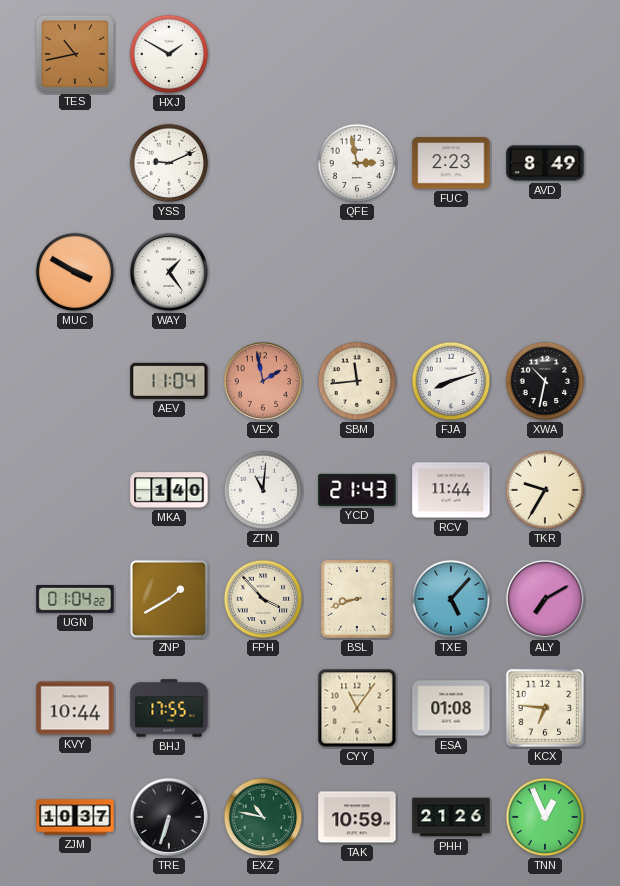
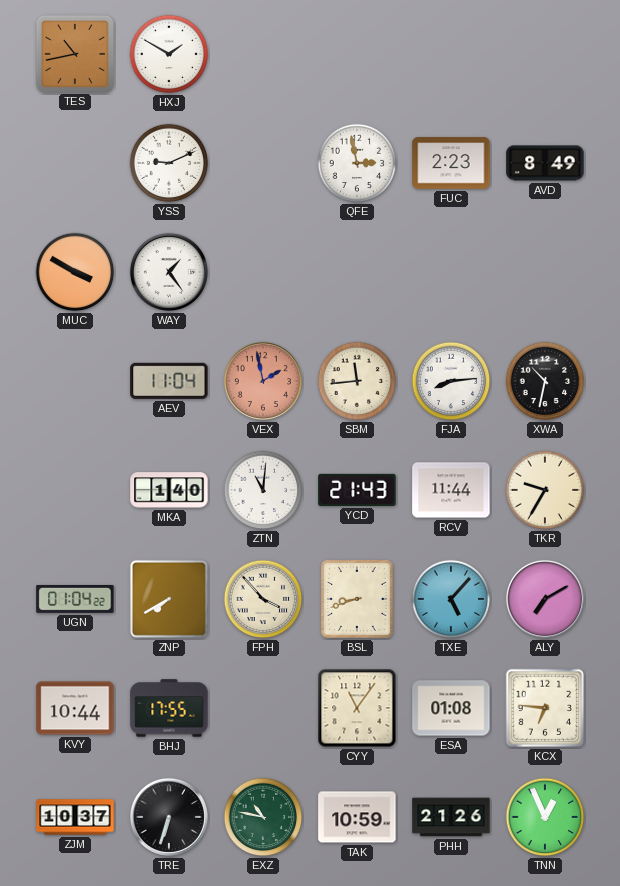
FJA: 8:12 -> 8:14
ZNP: 1:40 -> 7:40
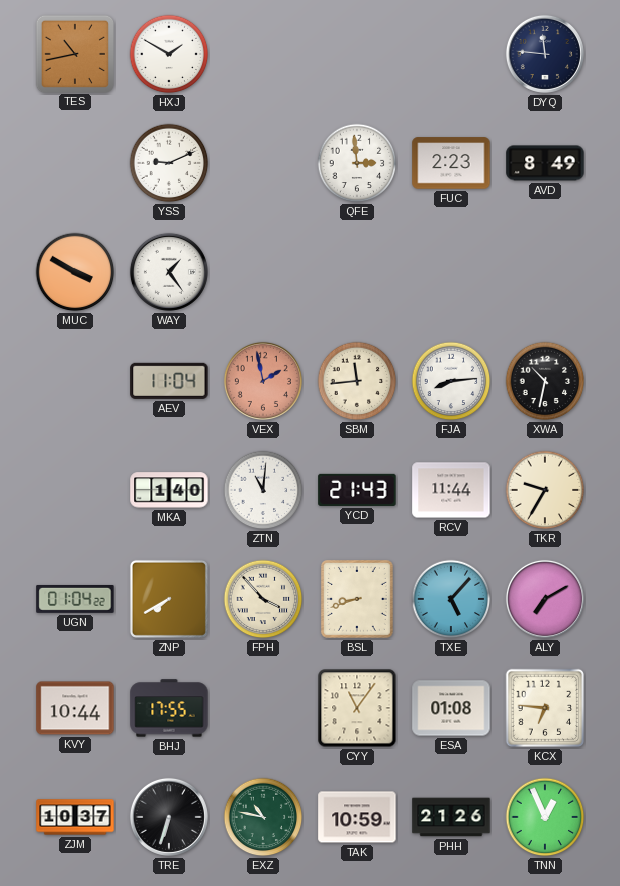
DYQ: none -> 11:46
QFE: 2:58 -> 2:59
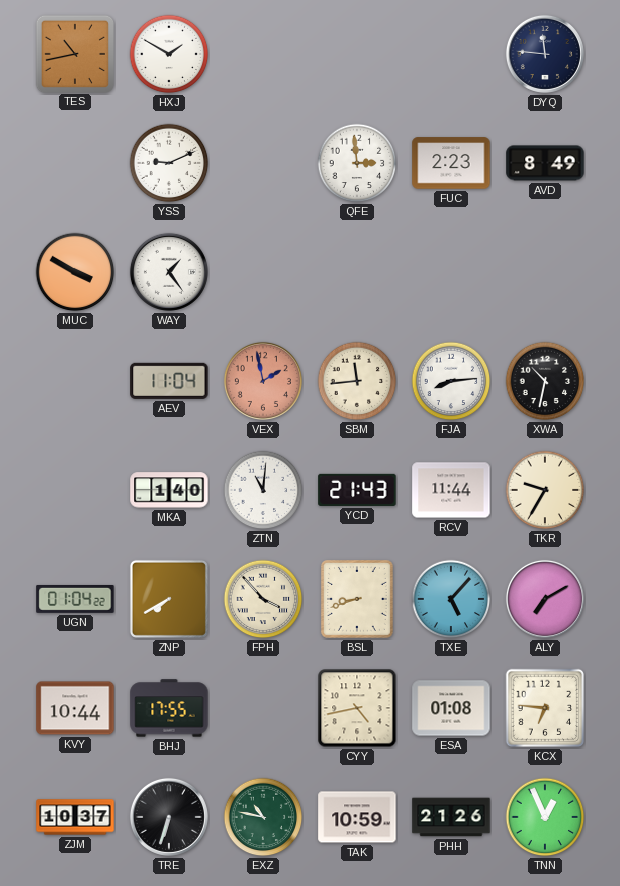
CYY: 11:06 -> 4:43
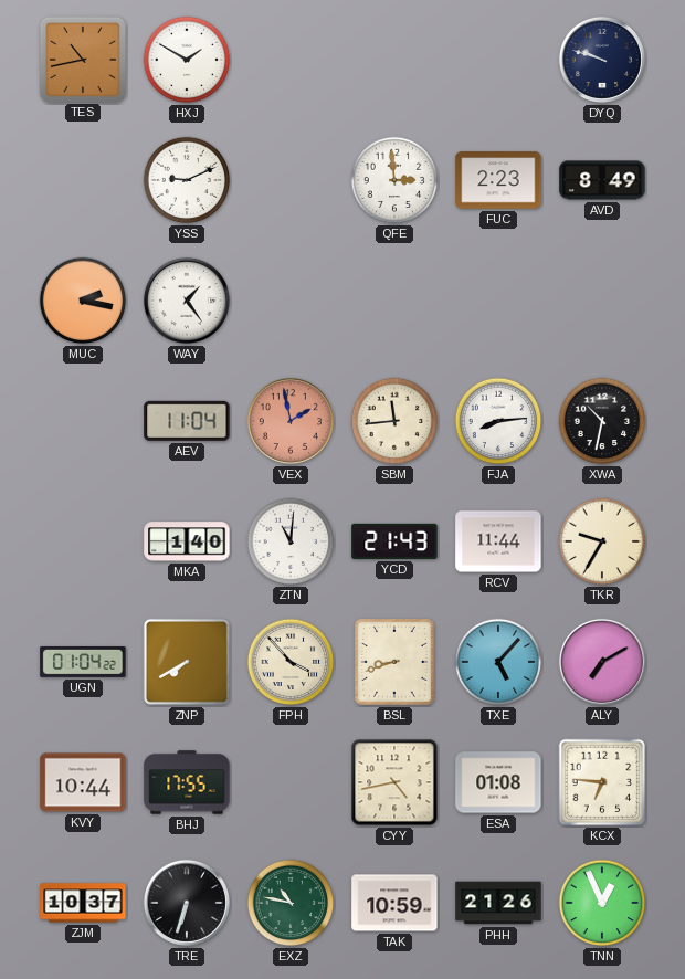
DYQ: 11:46 -> 9:48
MUC: 3:50 -> 2:17
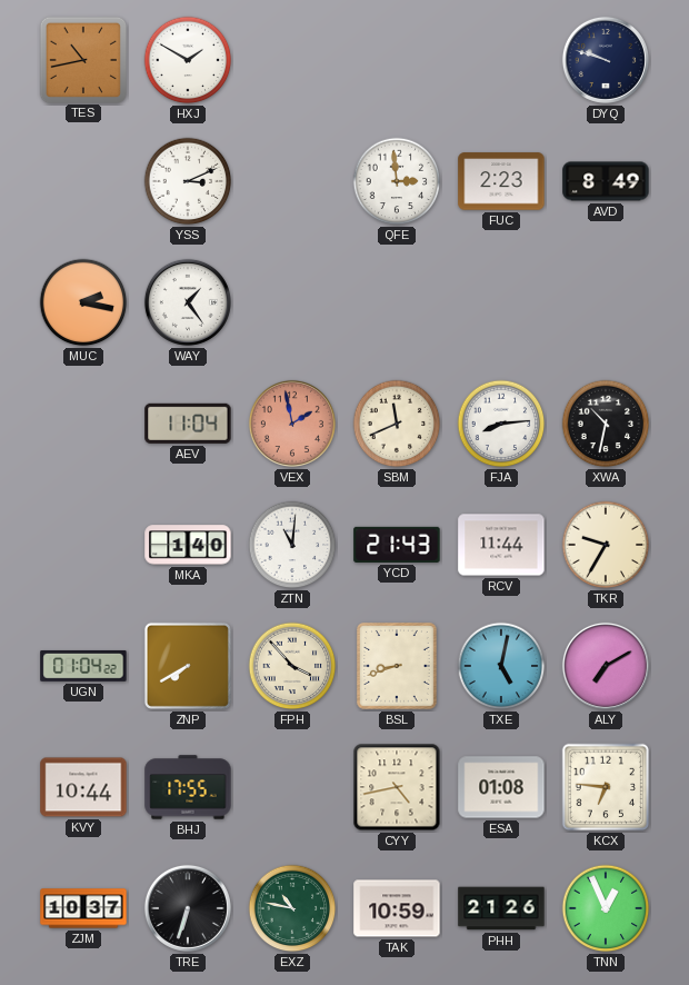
YSS: 9:11 -> 3:11
SBM: 11:44 -> 11:41
TXE: 5:07 -> 5:02
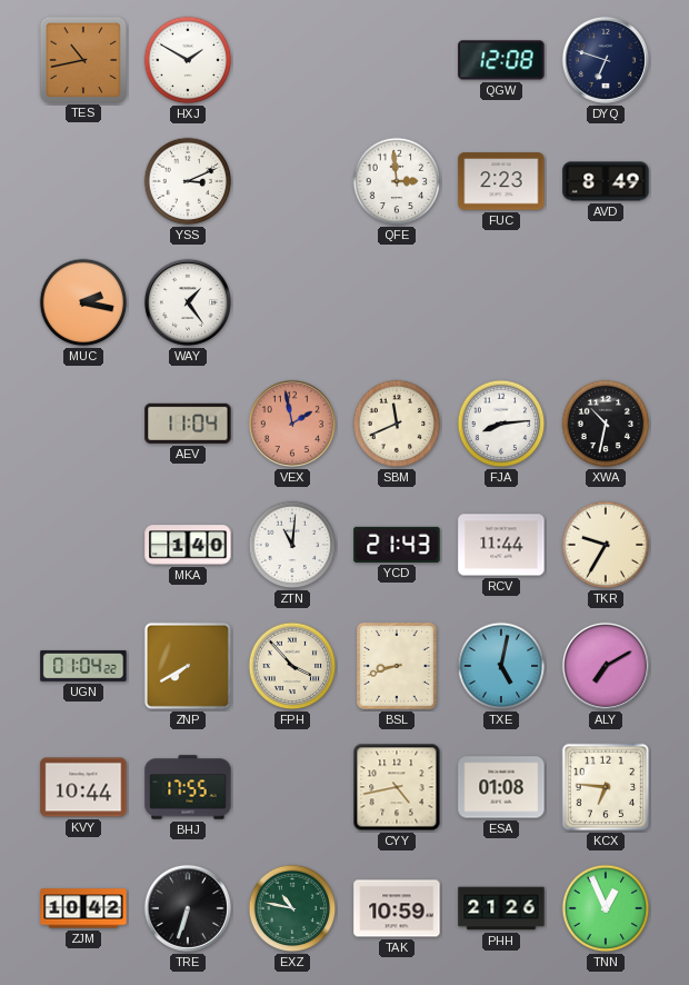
QGW: none -> 12:08
DYQ: 9:48 -> 6:48
ZJM: 10:37 -> 10:42
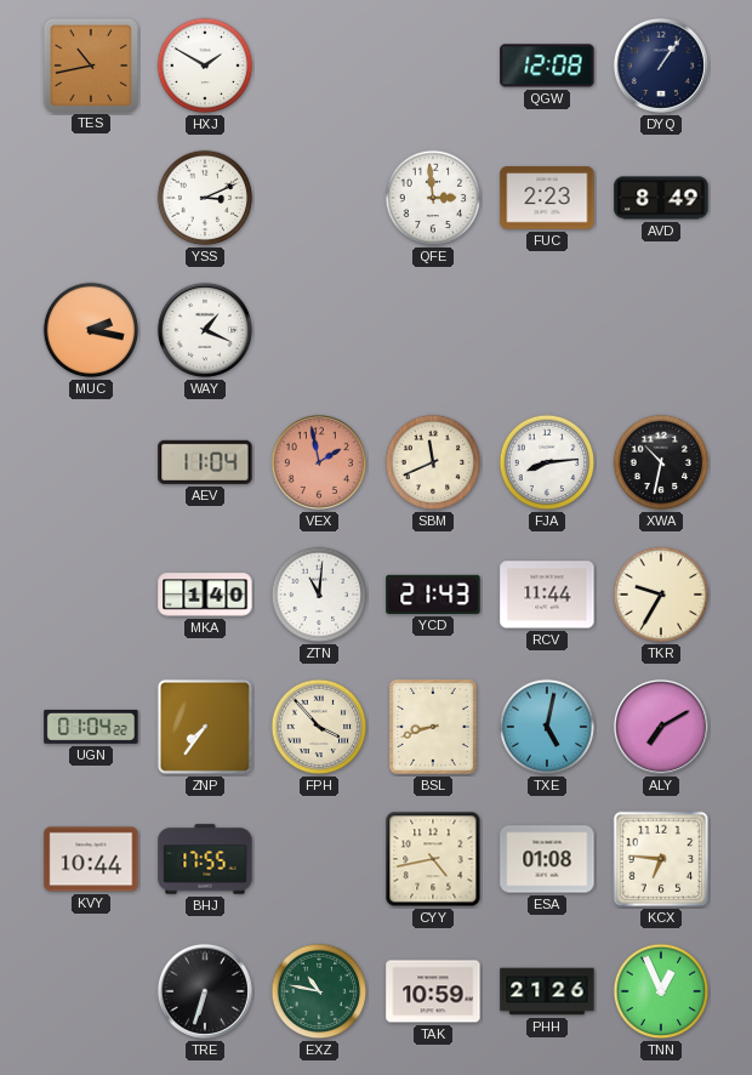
DYQ: 6:48 -> 1:06
WAY: 1:24 -> 1:19
ZNP: 7:40 -> 7:36
ZJM: 10:42 -> none
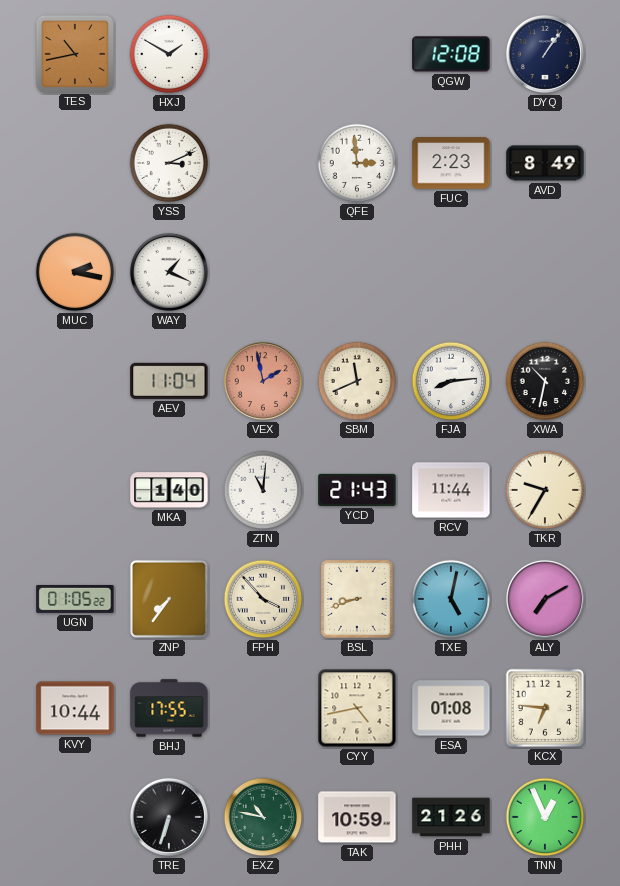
UGN: 01:04 -> 01:05
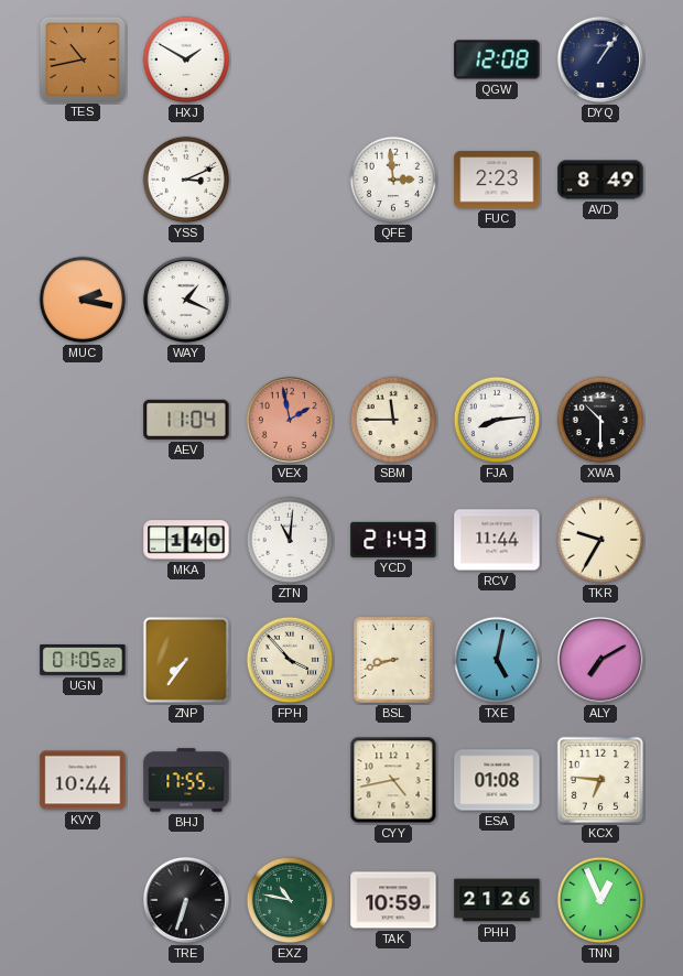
SBM: 11:41 -> 11:45
XWA: 10:32 -> 10:30
